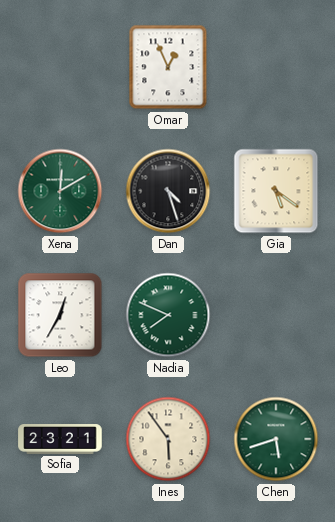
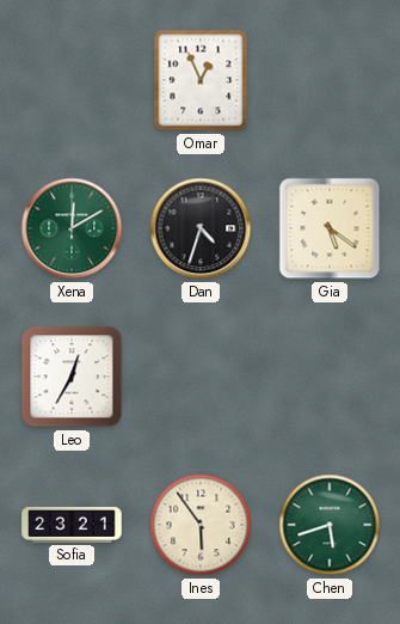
Dan: 4:27 -> 4:33
Nadia: 7:49 -> none
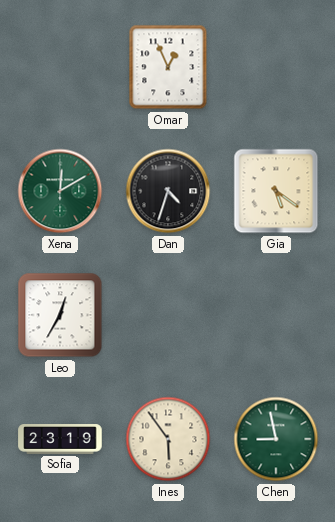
Sofia: 23:21 -> 23:19
Chen: 5:42 -> 8:58
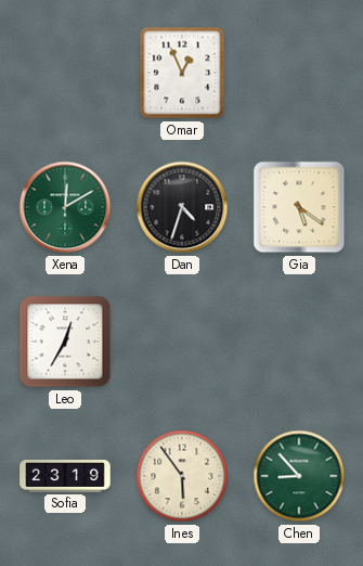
Chen: 8:58 -> 8:53
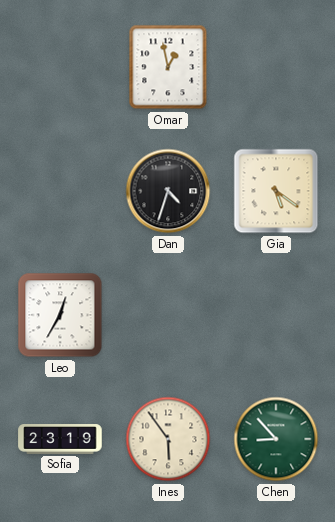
Omar: 12:56 -> 12:58
Xena: 12:10 -> none
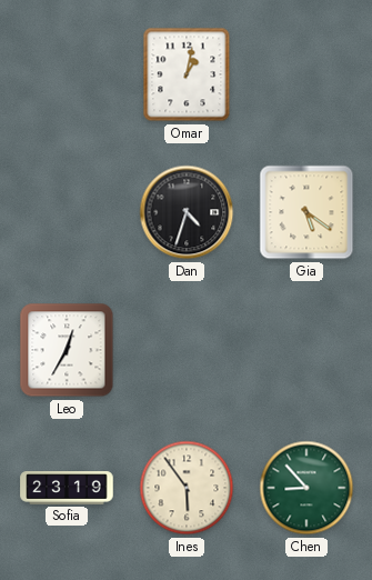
Omar: 12:58 -> 1:02
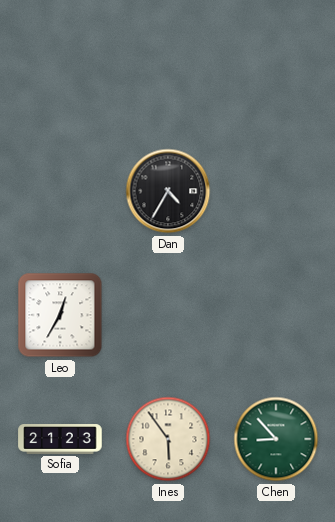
Omar: 1:02 -> none
Dan: 4:33 -> 4:35
Gia: 5:21 -> none
Sofia: 23:19 -> 21:23
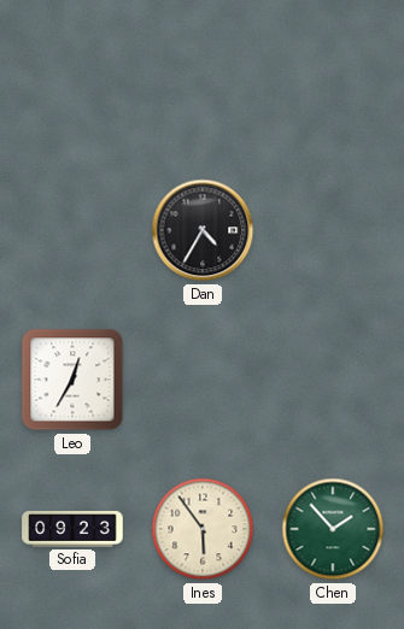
Sofia: 21:23 -> 09:23
Chen: 8:53 -> 1:53
